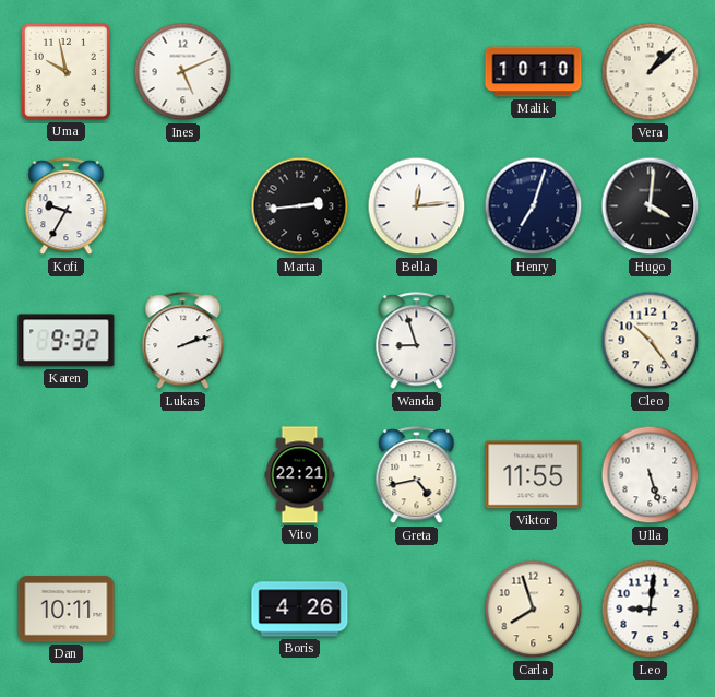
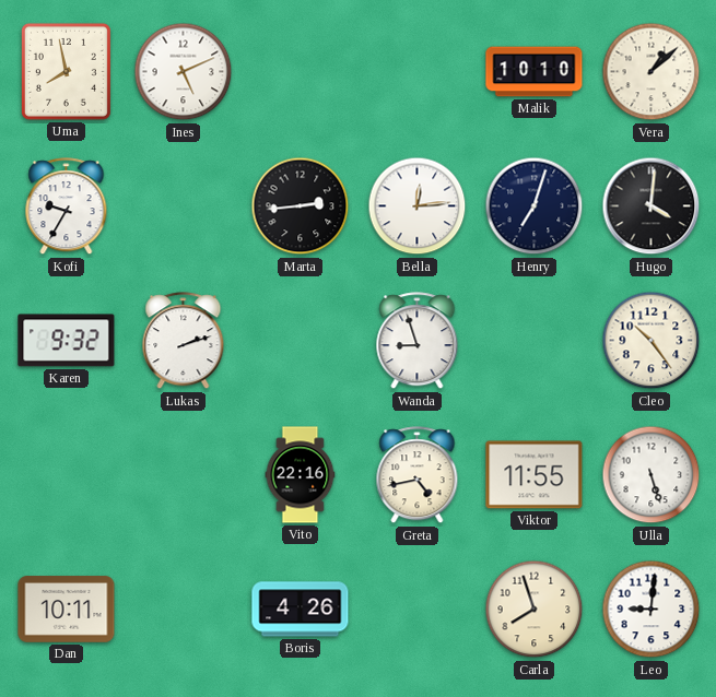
Uma: 9:58 -> 7:58
Vito: 22:21 -> 22:16
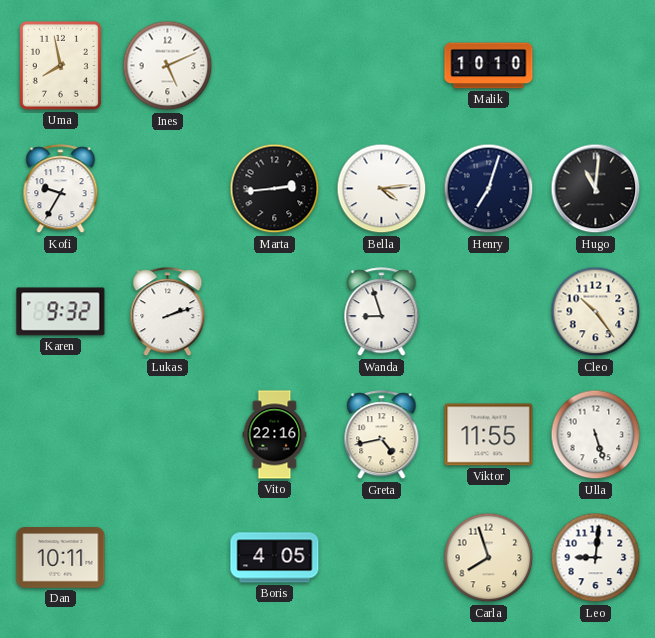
Vera: 1:08 -> none
Bella: 12:14 -> 4:14
Hugo: 4:01 -> 11:01
Boris: 4:26 -> 4:05
